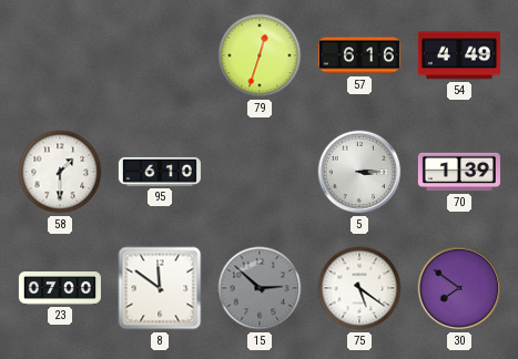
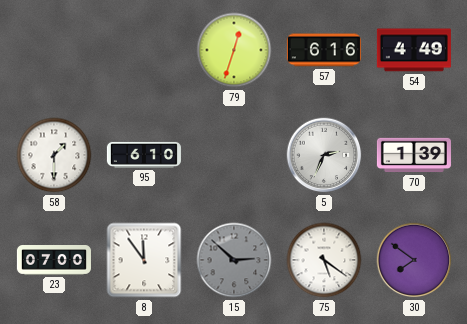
5: 3:15 -> 2:34
8: 11:51 -> 11:54
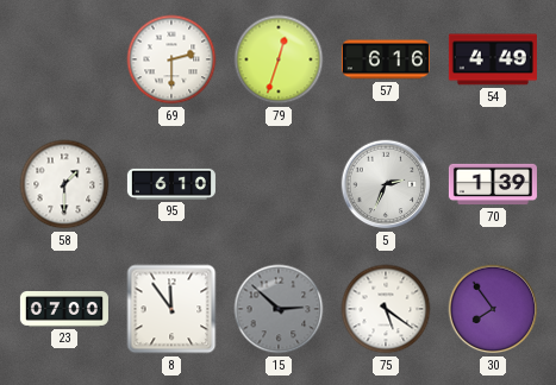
69: none -> 2:30
30: 7:51 -> 7:54
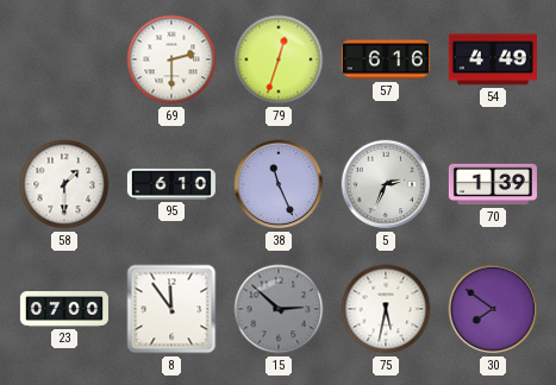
38: none -> 11:26
75: 5:21 -> 5:32
30: 7:54 -> 7:51
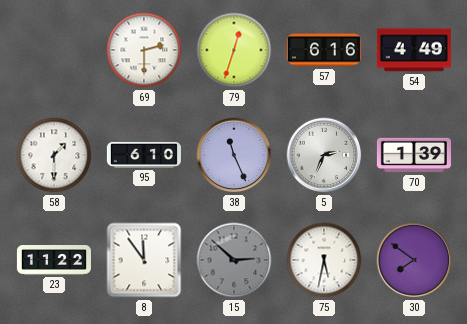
23: 07:00 -> 11:22
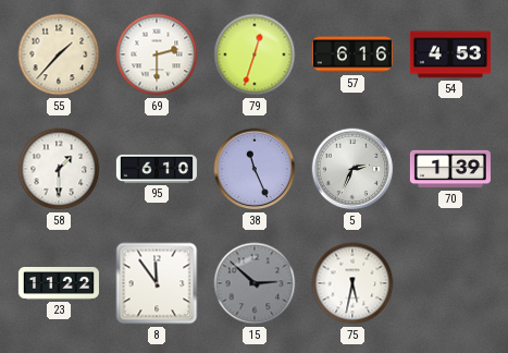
55: none -> 1:37
54: 4:49 -> 4:53
30: 7:51 -> none
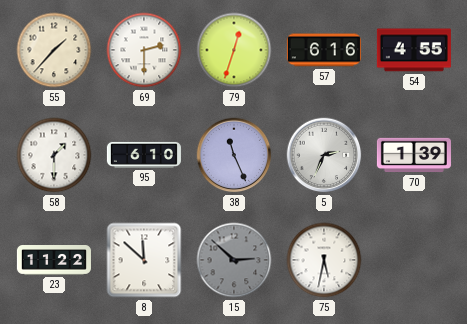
54: 4:53 -> 4:55
8: 11:54 -> 11:52
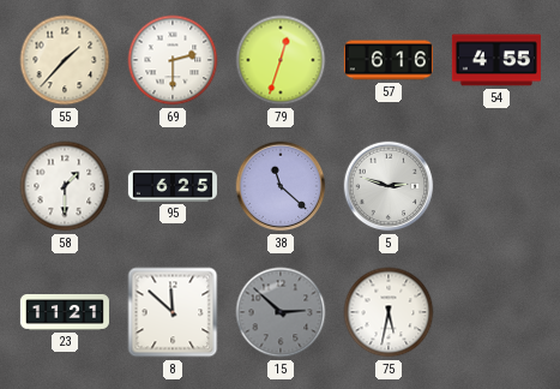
95: 6:10 -> 6:25
38: 11:26 -> 11:22
5: 2:34 -> 2:48
70: 1:39 -> none
23: 11:22 -> 11:21
